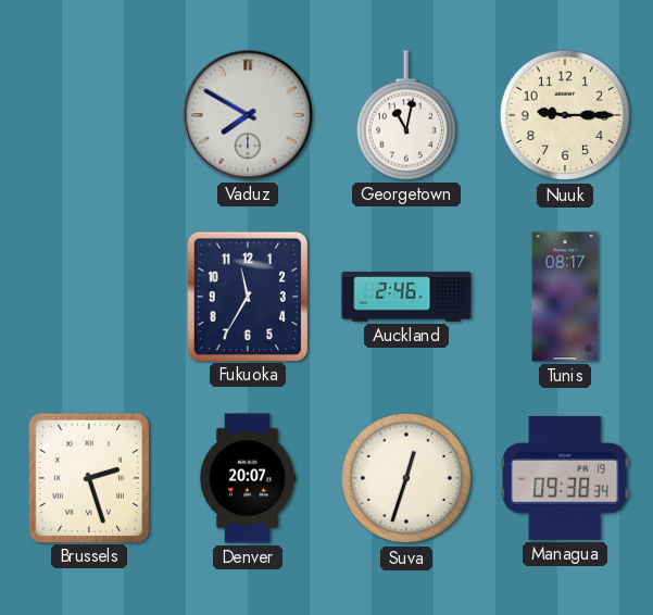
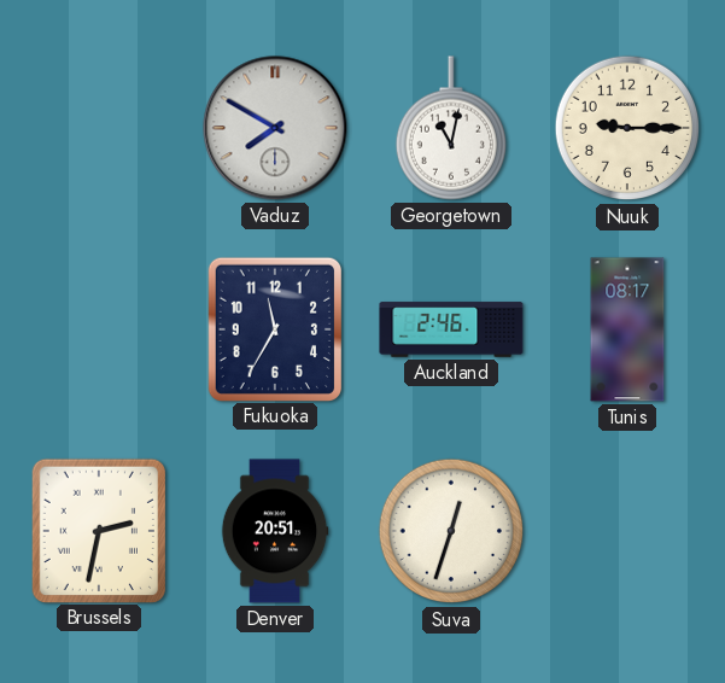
Brussels: 2:27 -> 2:32
Denver: 20:07 -> 20:51
Managua: 09:38 -> none
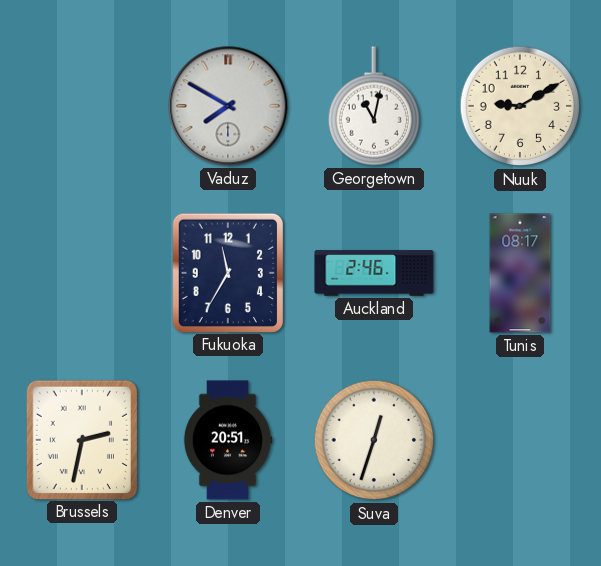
Nuuk: 9:15 -> 9:10
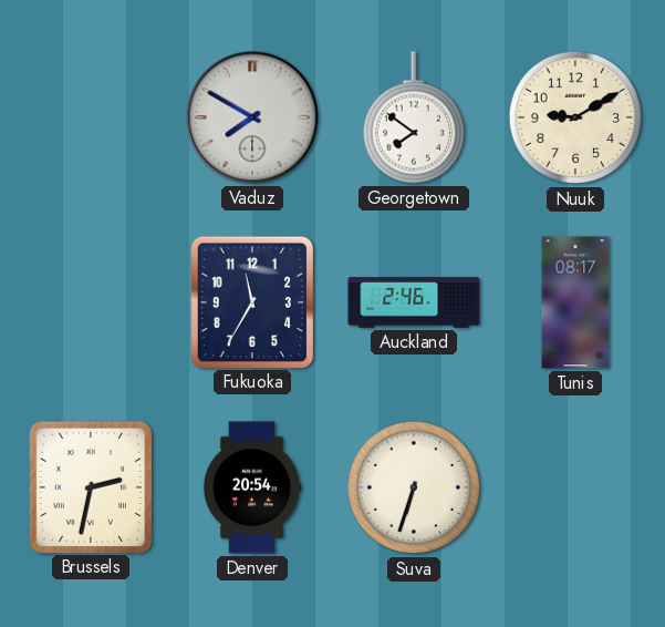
Georgetown: 11:02 -> 7:51
Denver: 20:51 -> 20:54
Suva: 12:33 -> 6:33
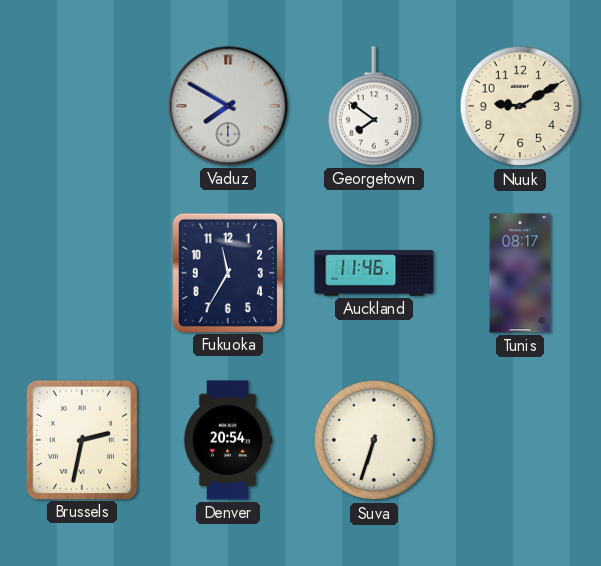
Auckland: 2:46 -> 11:46
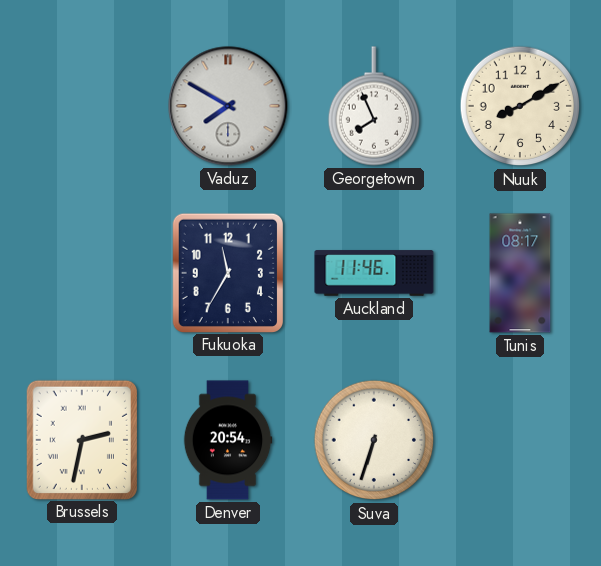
Georgetown: 7:51 -> 7:56
Nuuk: 9:10 -> 8:10
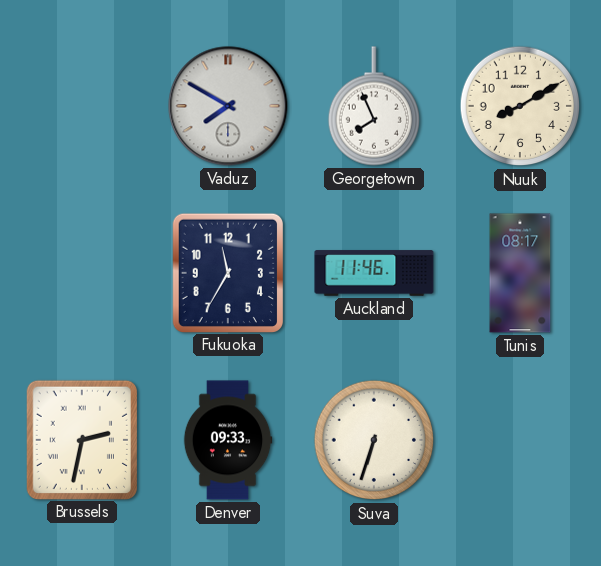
Denver: 20:54 -> 09:33
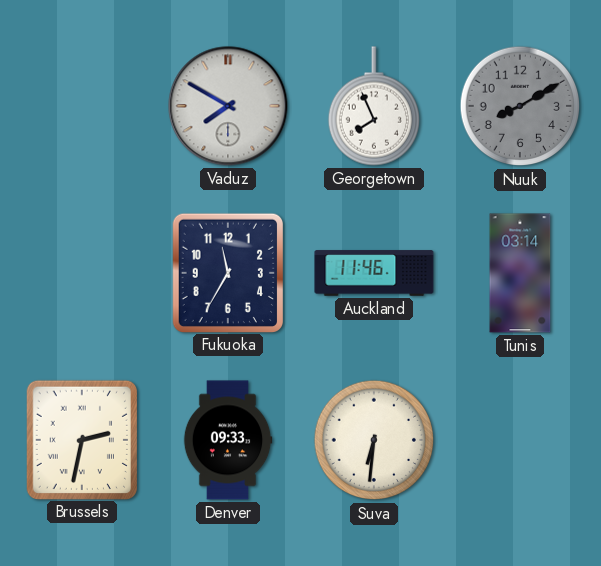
Nuuk dial: cream -> grey
Tunis: 08:17 -> 03:14
Suva: 6:33 -> 6:31
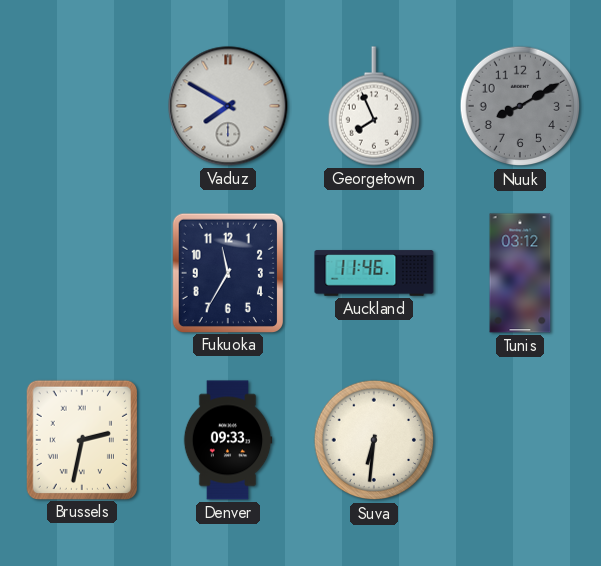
Tunis: 03:14 -> 03:12
